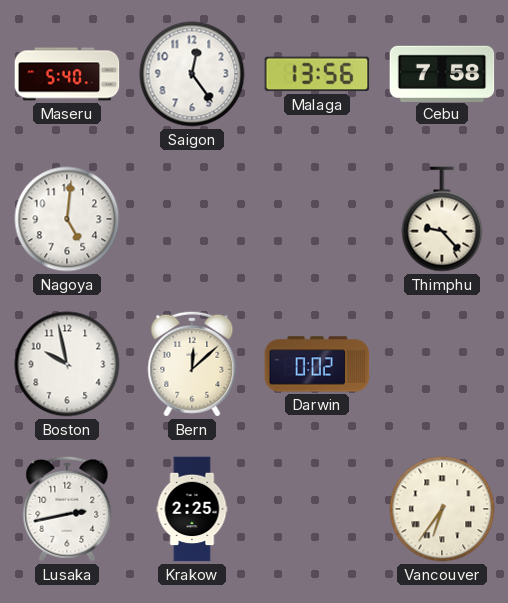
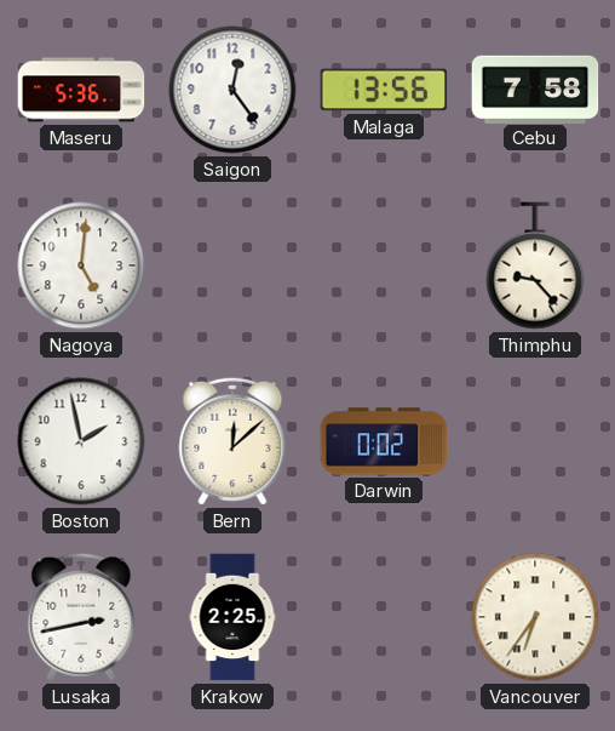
Maseru: 5:40 -> 5:36
Boston: 9:58 -> 1:58
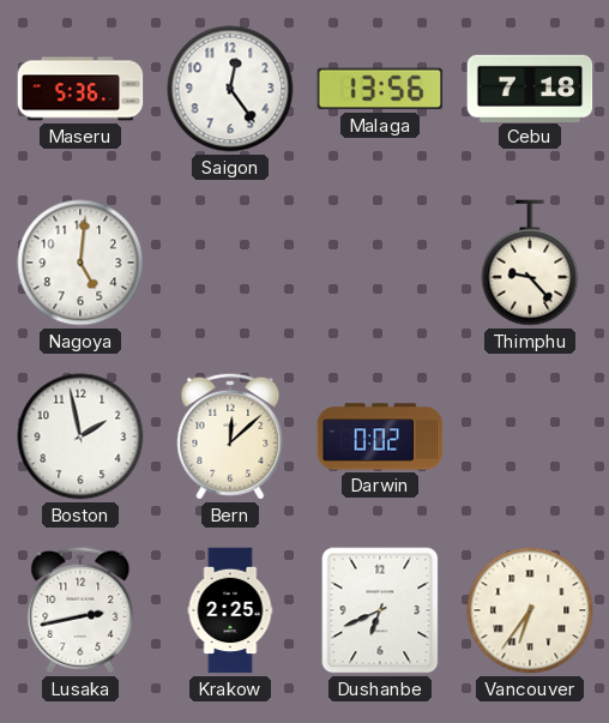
Cebu: 7:58 -> 7:18
Dushanbe: none -> 6:41
